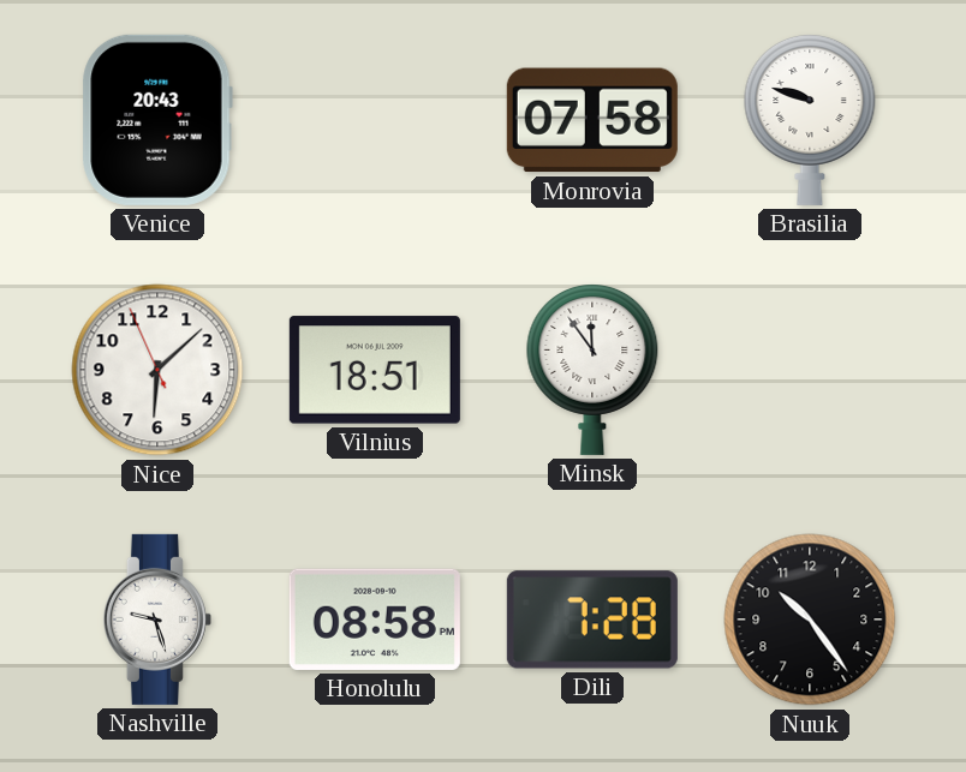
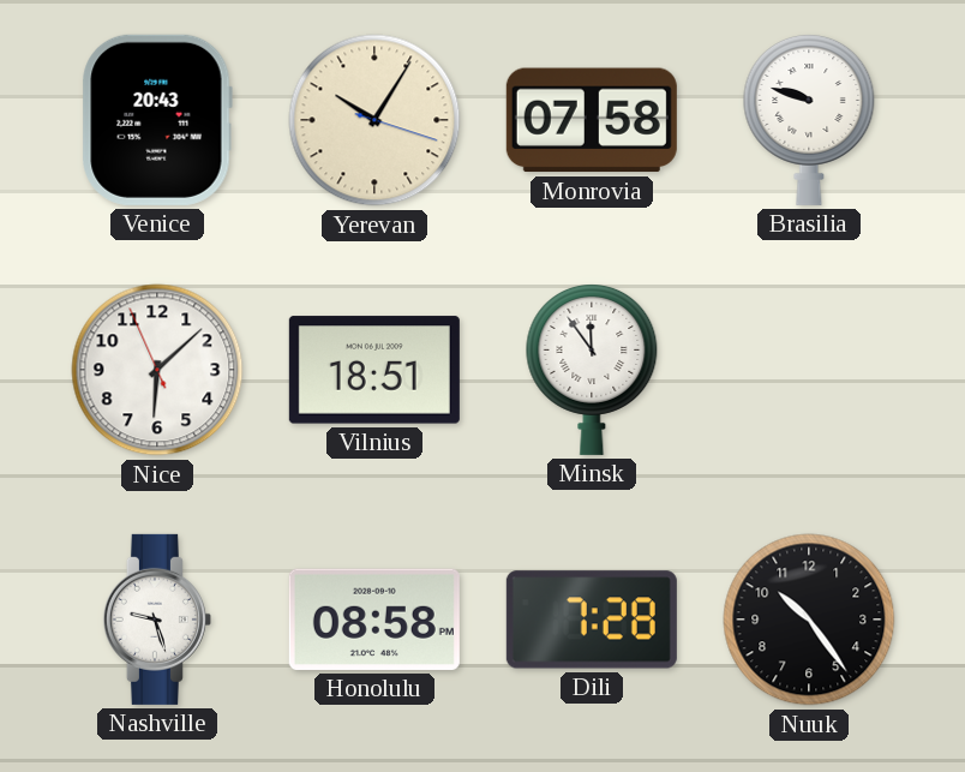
Yerevan: none -> 10:05
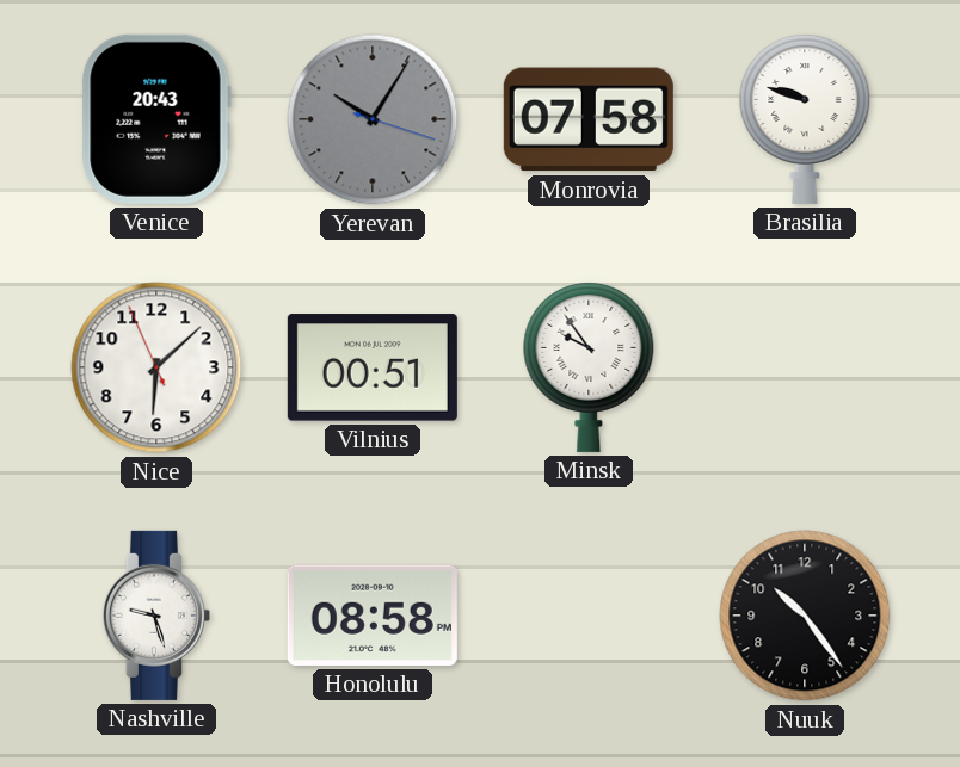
Yerevan dial: cream -> grey
Vilnius: 18:51 -> 00:51
Minsk: 11:54 -> 9:54
Dili: 7:28 -> none
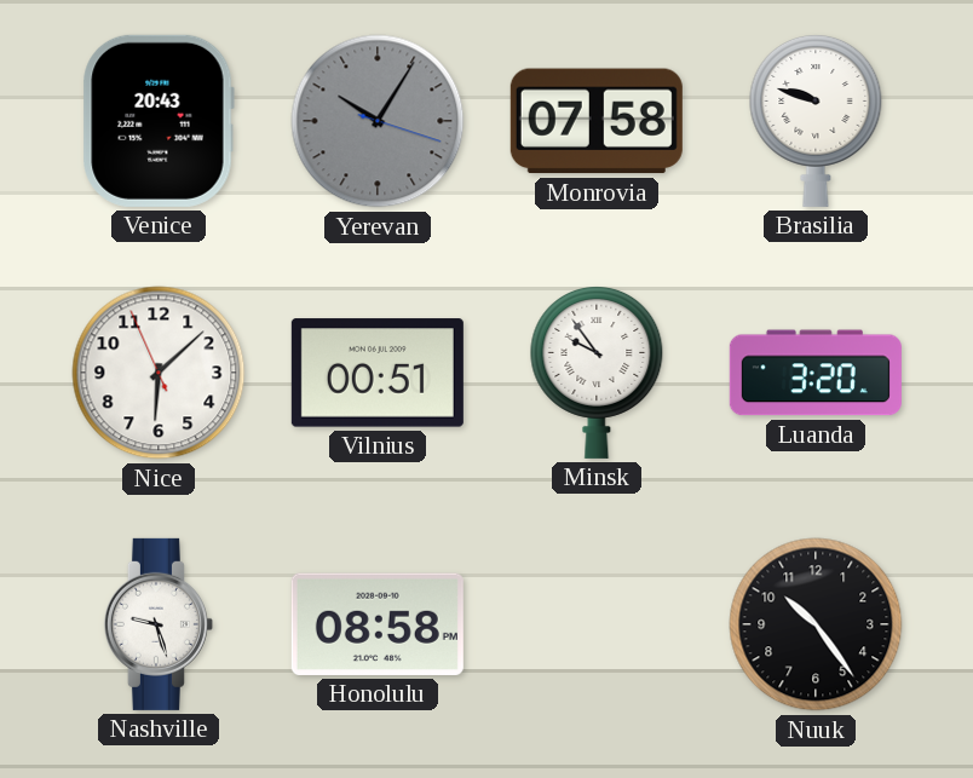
Luanda: none -> 3:20
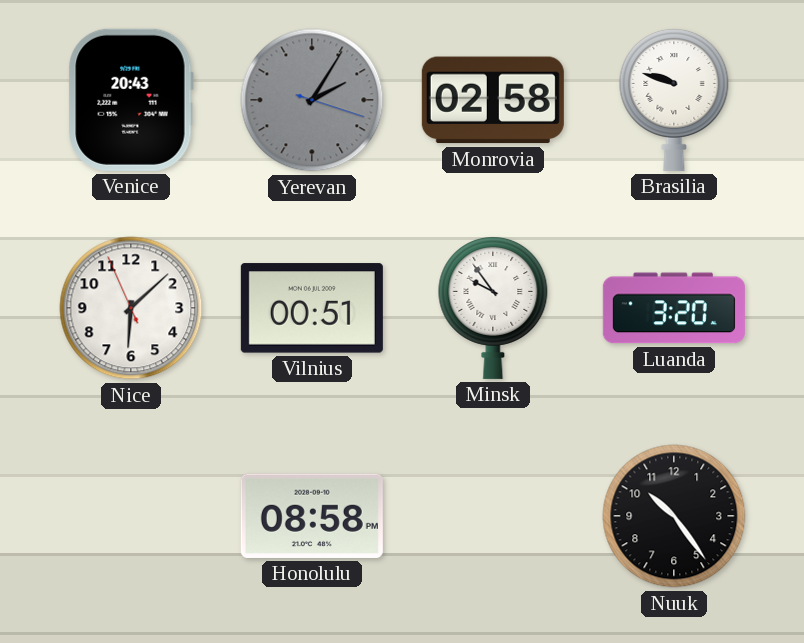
Yerevan: 10:05 -> 2:05
Monrovia: 07:58 -> 02:58
Nashville: 9:27 -> none
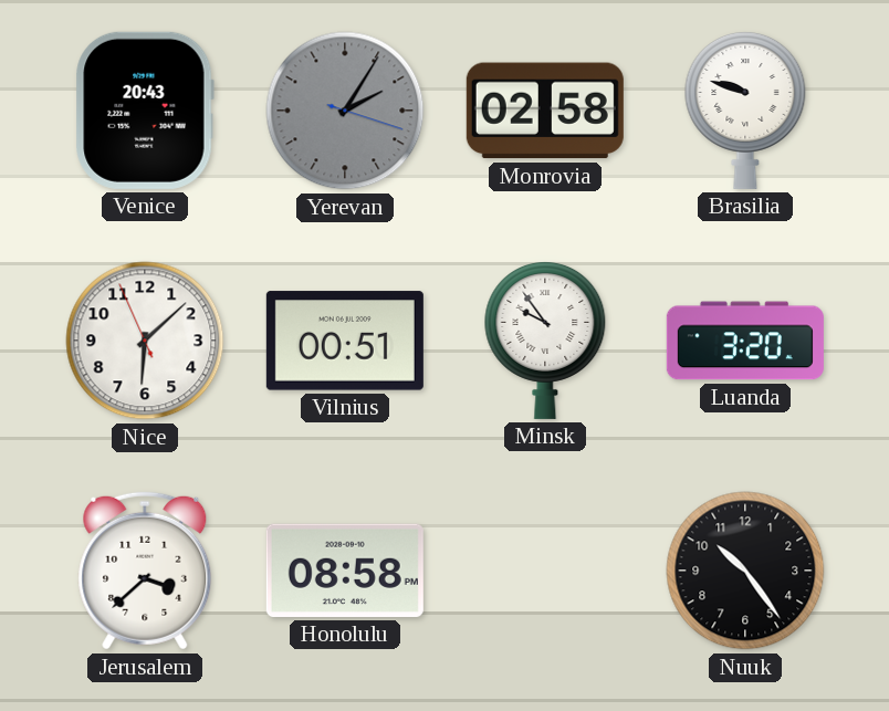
Jerusalem: none -> 3:38
